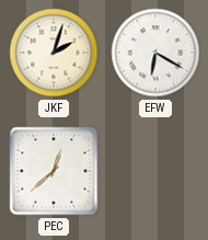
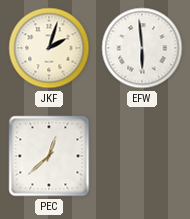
EFW: 6:20 -> 5:59
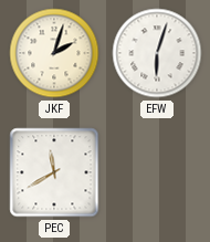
EFW: 5:59 -> 6:03
PEC: 12:38 -> 11:40
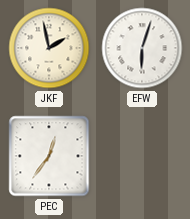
JKF: 2:03 -> 1:58
PEC: 11:40 -> 12:36
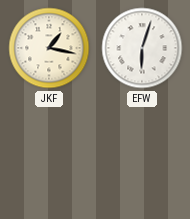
JKF: 1:58 -> 1:17
PEC: 12:36 -> none
